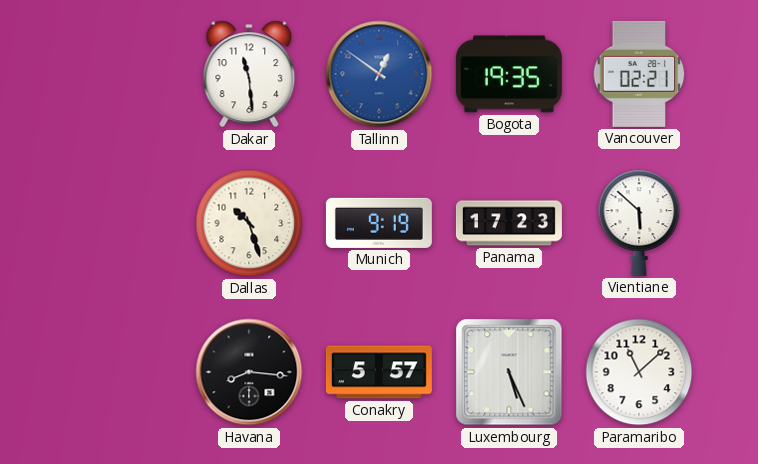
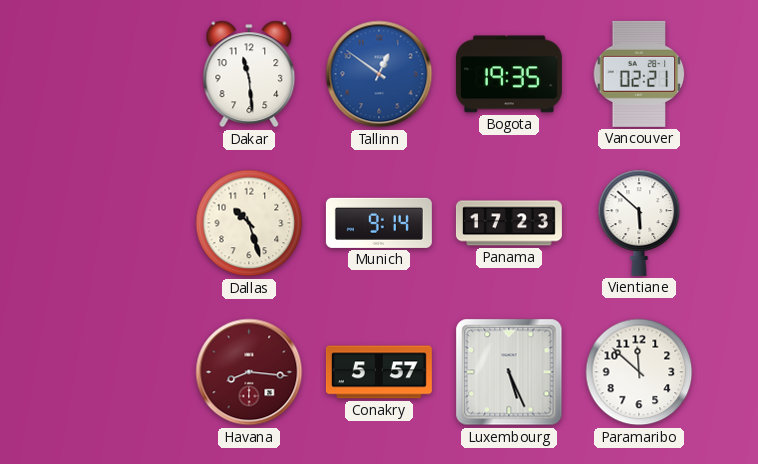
Munich: 9:19 -> 9:14
Havana dial: black -> burgundy
Paramaribo: 11:08 -> 11:52
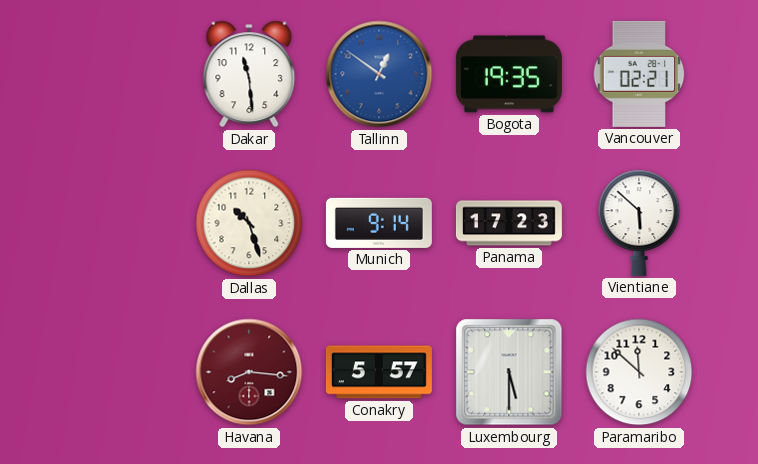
Luxembourg: 5:26 -> 5:30
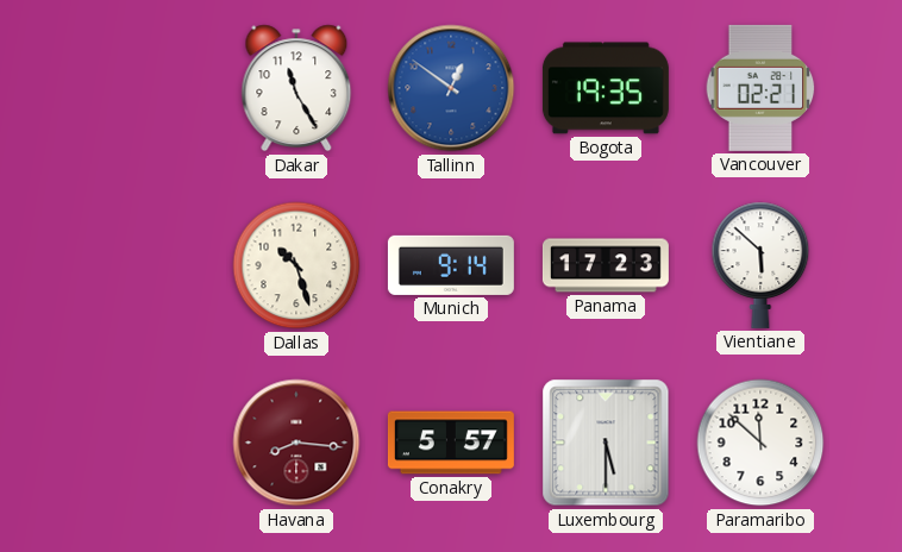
Dakar: 11:29 -> 11:25
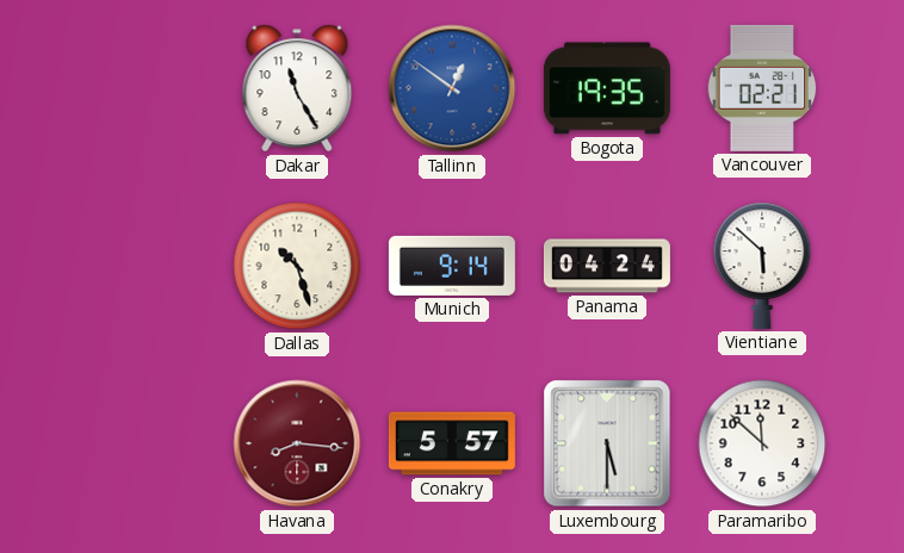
Panama: 17:23 -> 04:24
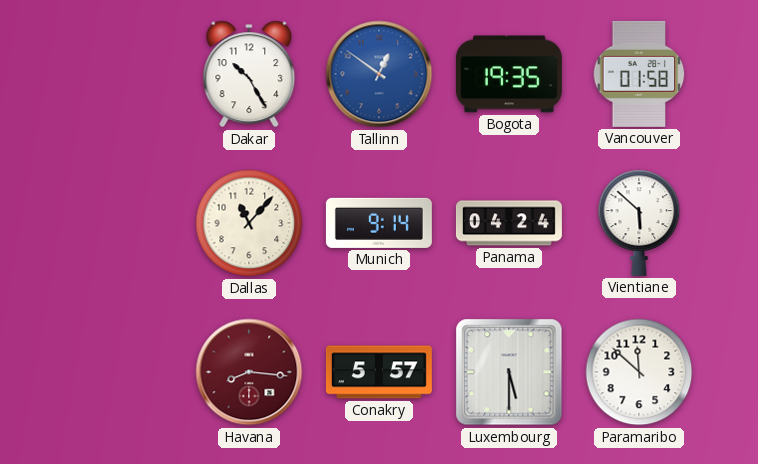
Dakar: 11:25 -> 10:25
Vancouver: 02:21 -> 01:58
Dallas: 10:27 -> 11:07
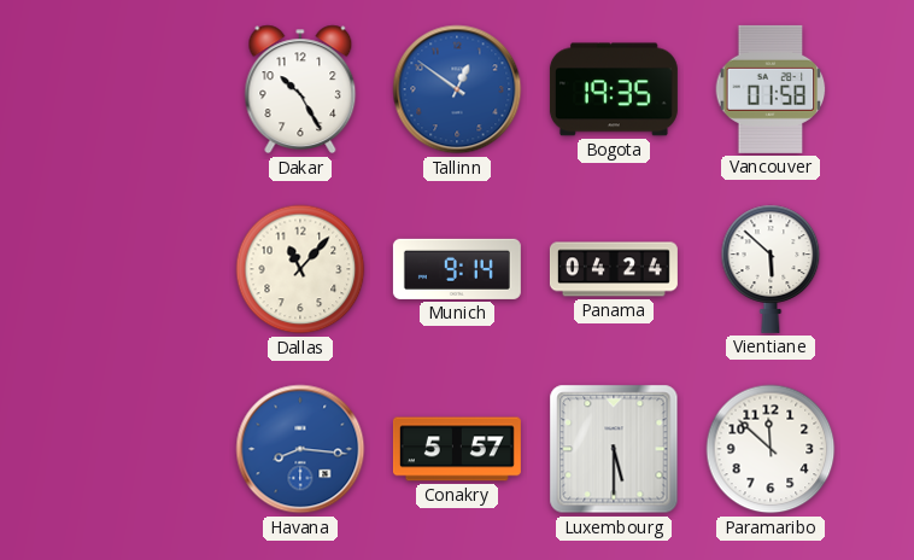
Havana dial: burgundy -> blue
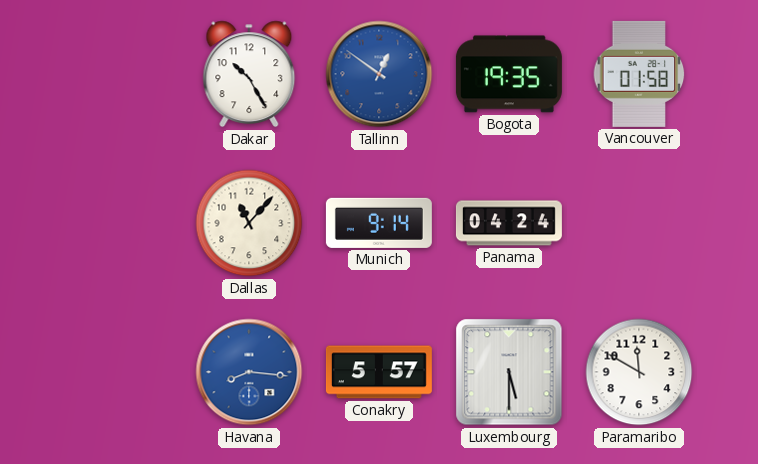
Vientiane: 5:52 -> none
Paramaribo: 11:52 -> 11:50
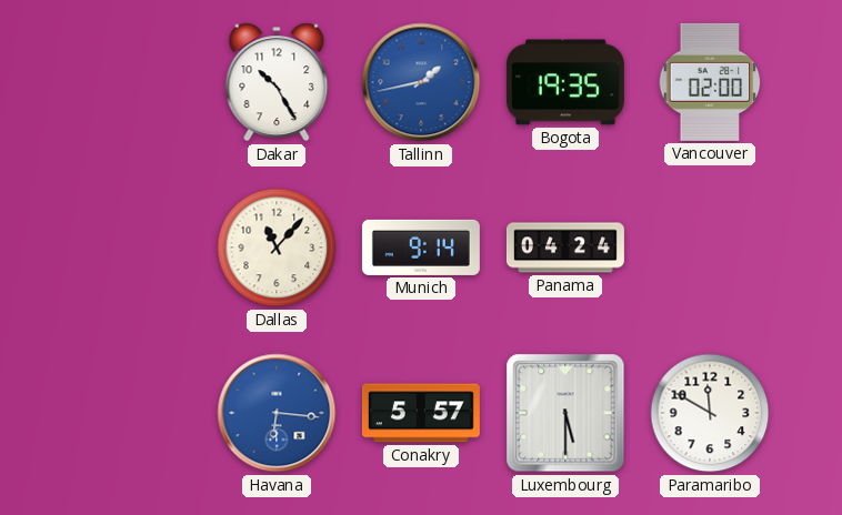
Tallinn: 12:51 -> 1:43
Vancouver: 01:58 -> 02:00
Havana: 8:16 -> 6:16
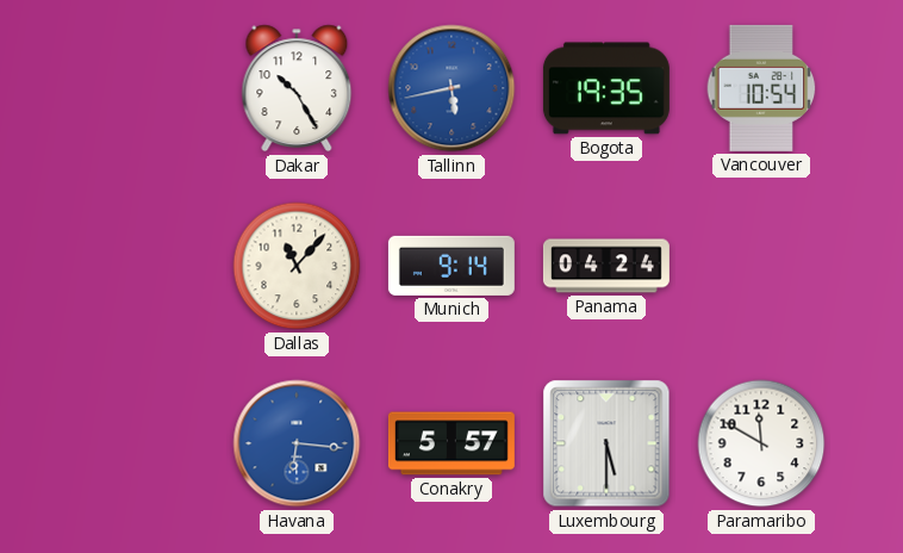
Tallinn: 1:43 -> 5:43
Vancouver: 02:00 -> 10:54
